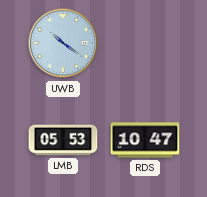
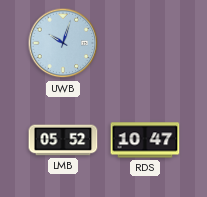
UWB: 10:21 -> 10:03
LMB: 05:53 -> 05:52
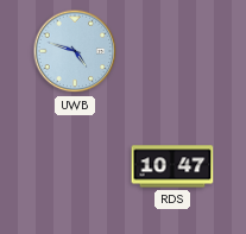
UWB: 10:03 -> 4:48
LMB: 05:52 -> none
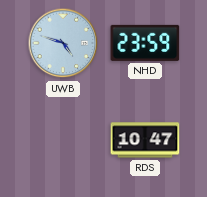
NHD: none -> 23:59
